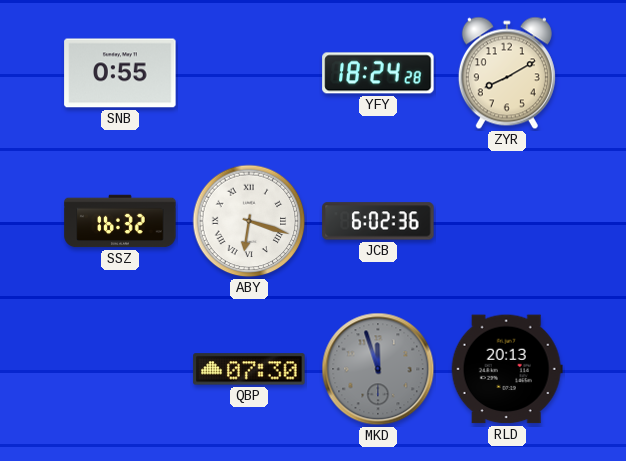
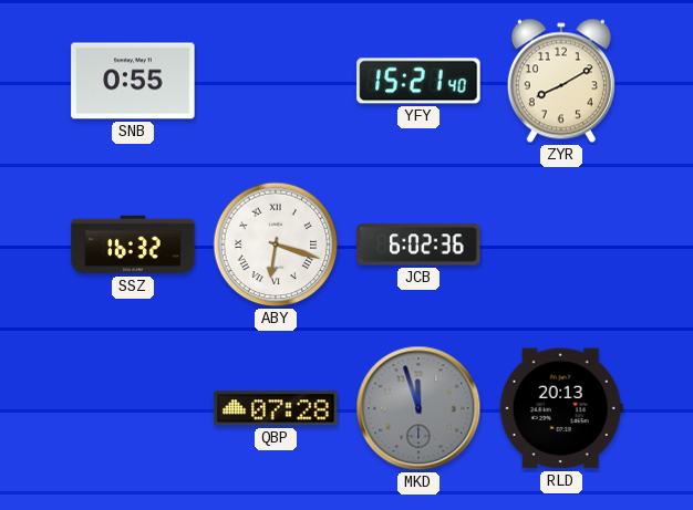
YFY: 18:24 -> 15:21
QBP: 07:30 -> 07:28
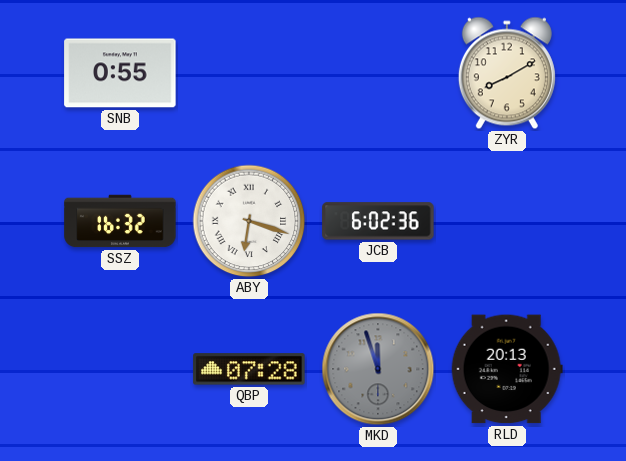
YFY: 15:21 -> none
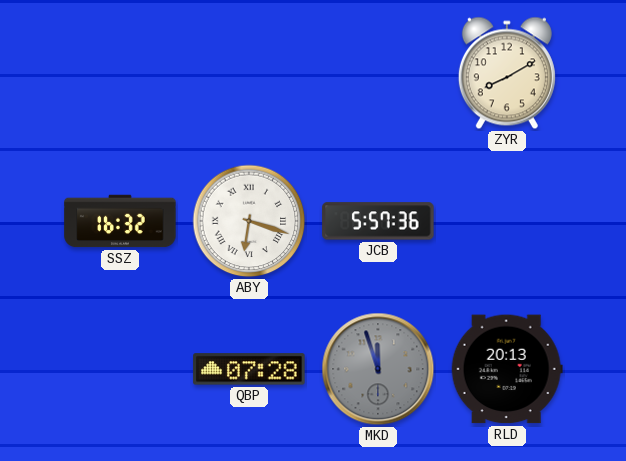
SNB: 0:55 -> none
JCB: 6:02 -> 5:57
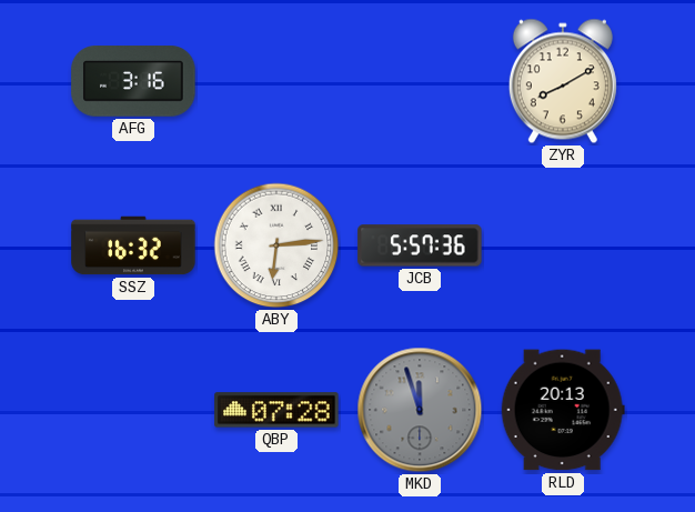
AFG: none -> 3:16
ABY: 6:18 -> 6:14
